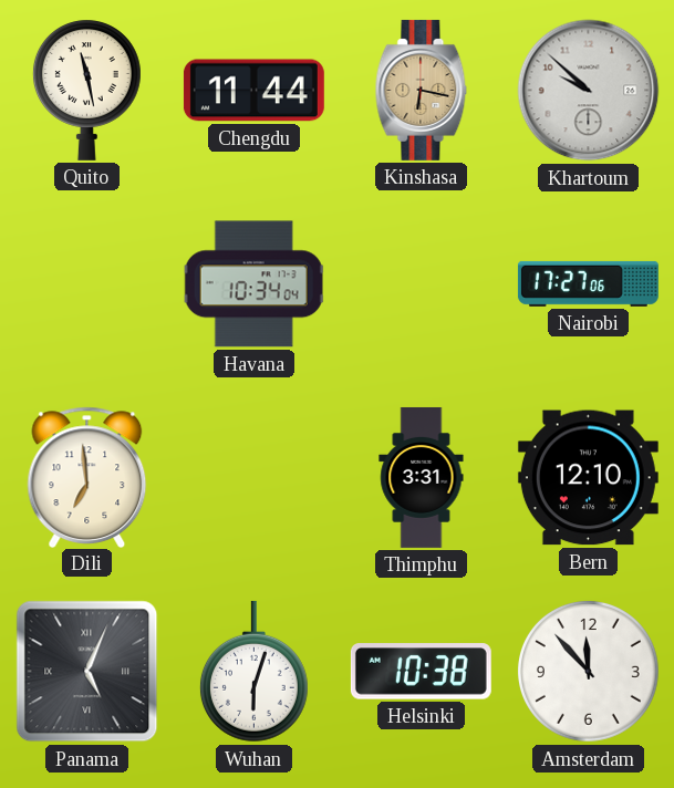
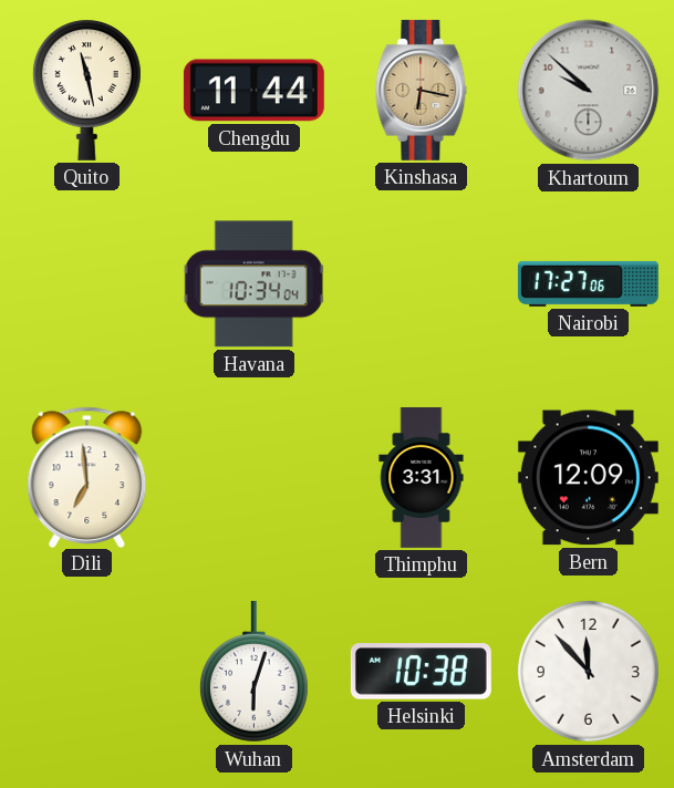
Bern: 12:10 -> 12:09
Panama: 5:04 -> none
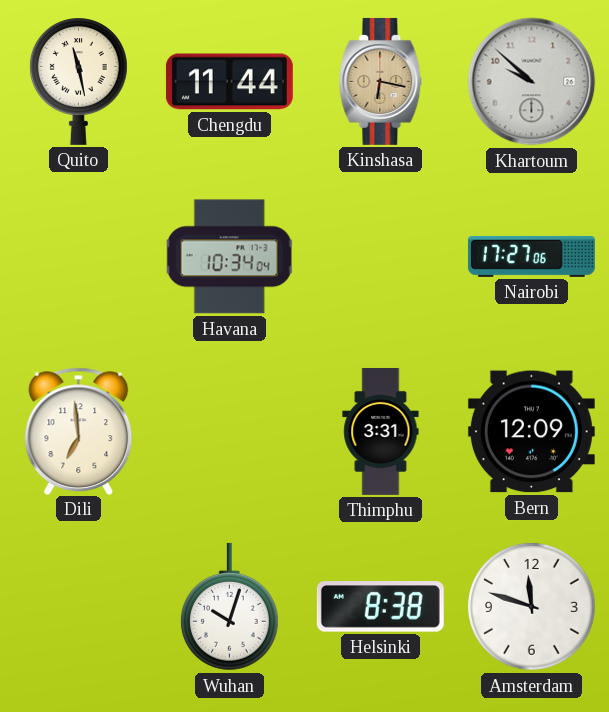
Wuhan: 6:03 -> 10:03
Helsinki: 10:38 -> 8:38
Amsterdam: 11:53 -> 11:48
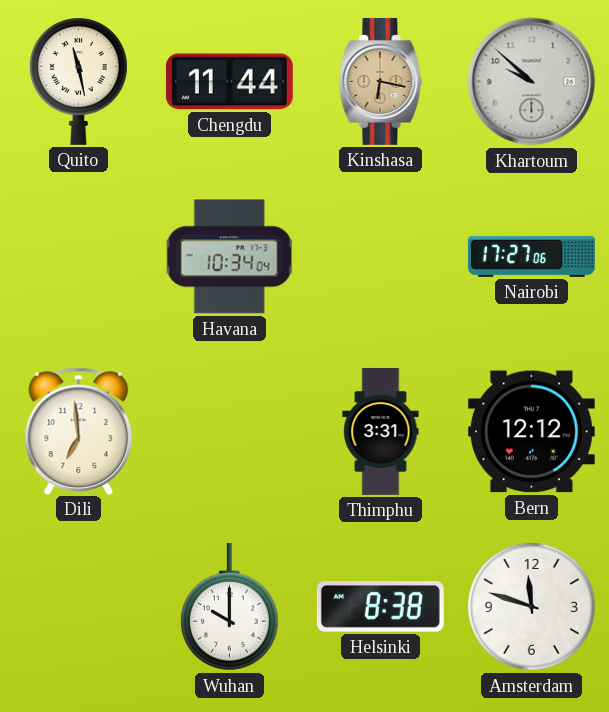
Bern: 12:09 -> 12:12
Wuhan: 10:03 -> 10:00
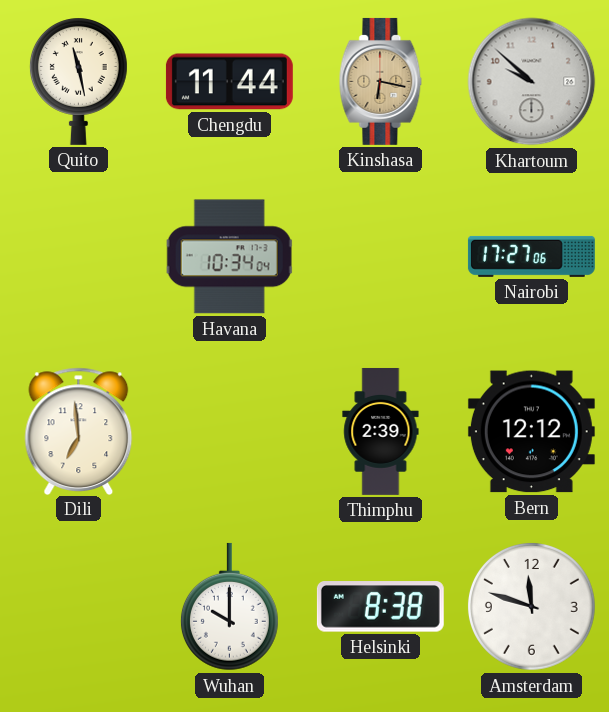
Thimphu: 3:31 -> 2:39
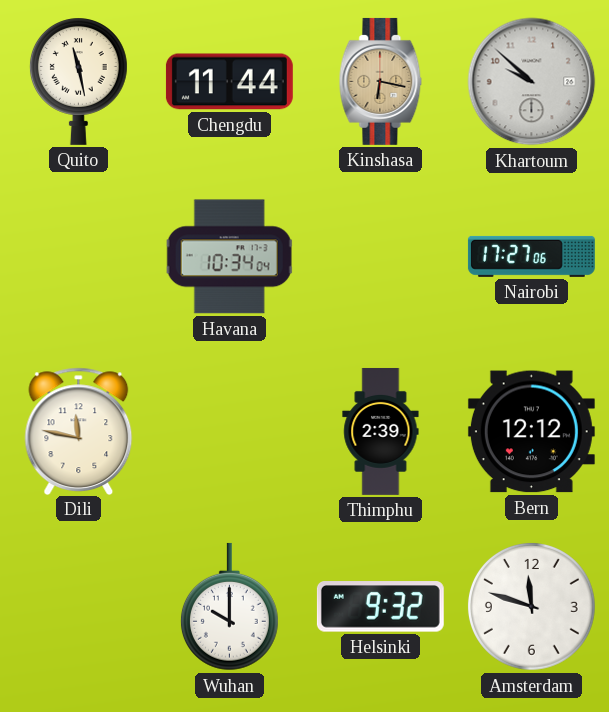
Dili: 6:59 -> 11:47
Helsinki: 8:38 -> 9:32
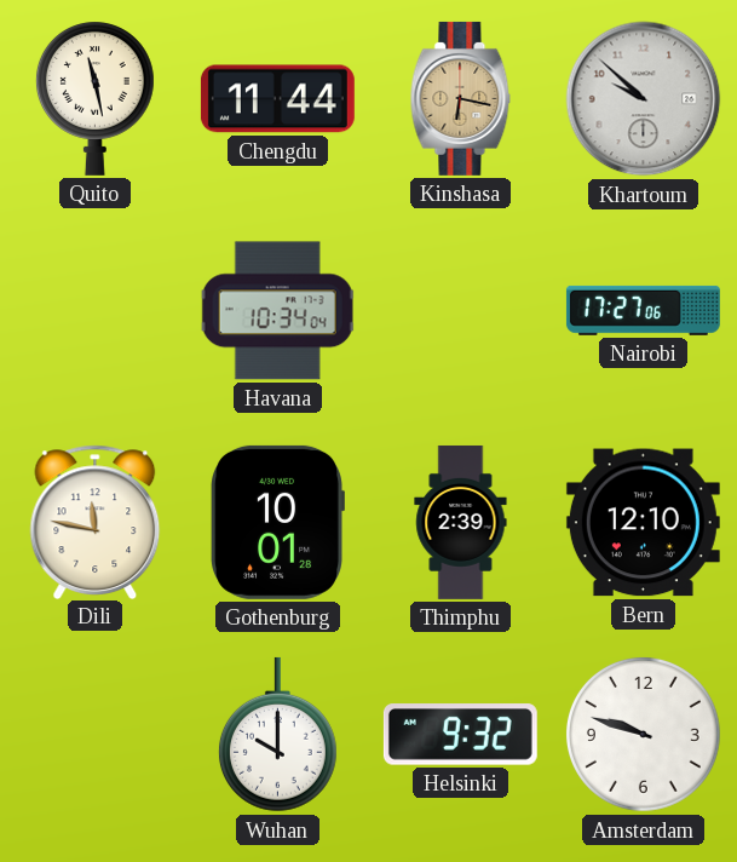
Gothenburg: none -> 10:01
Bern: 12:12 -> 12:10
Amsterdam: 11:48 -> 9:48
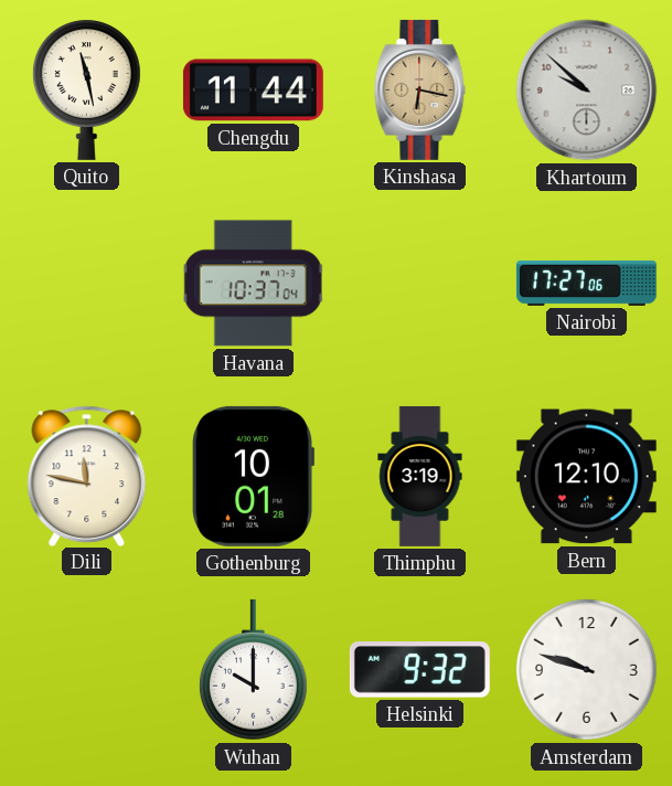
Havana: 10:34 -> 10:37
Thimphu: 2:39 -> 3:19
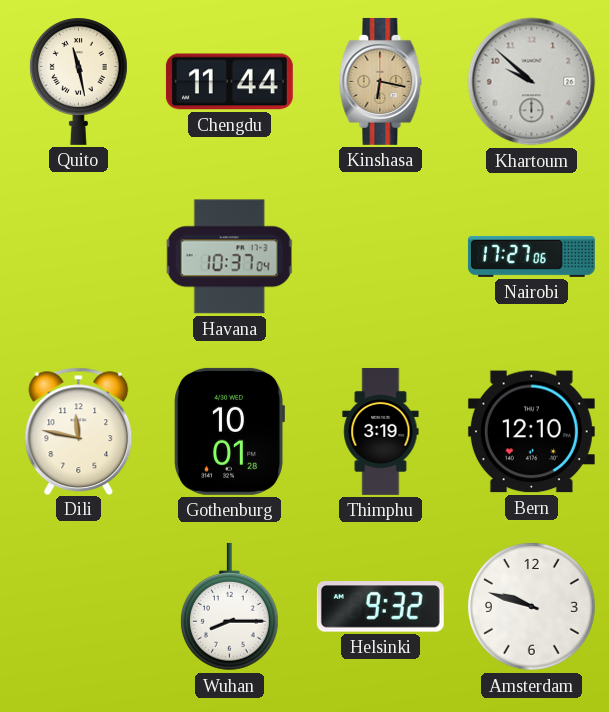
Wuhan: 10:00 -> 8:15
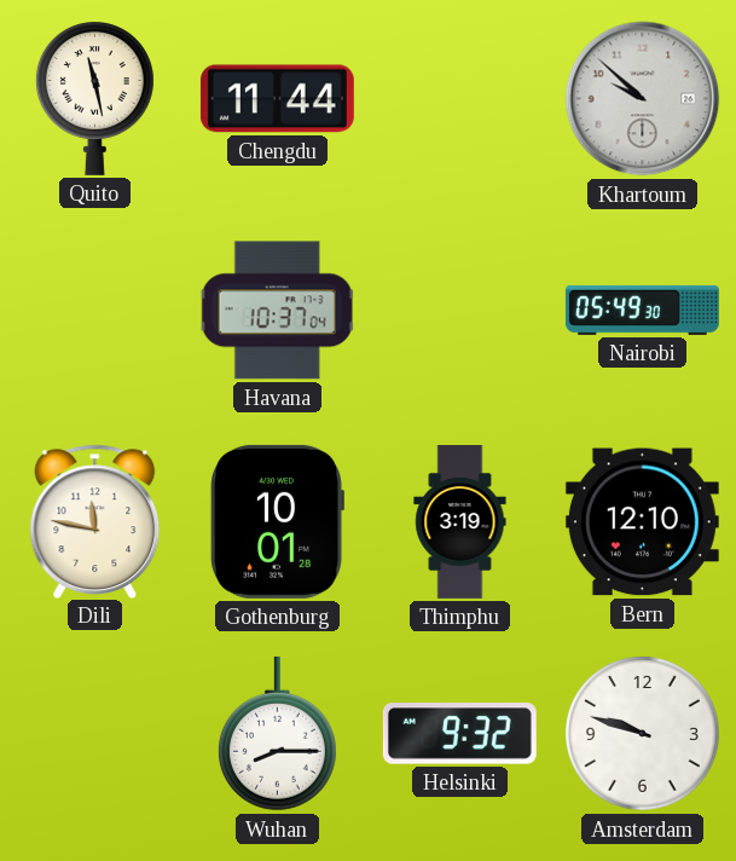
Kinshasa: 6:17 -> none
Nairobi: 17:27 -> 05:49
